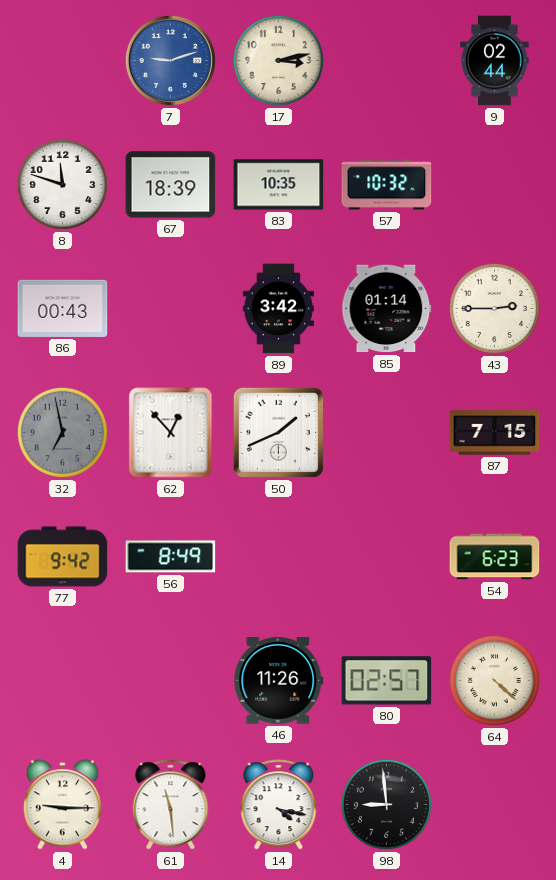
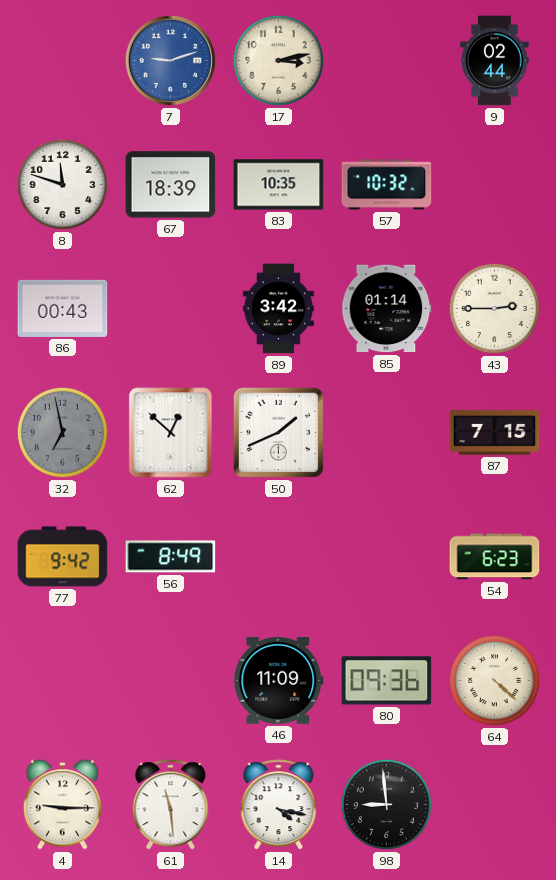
62: 12:53 -> 12:52
46: 11:26 -> 11:09
80: 02:57 -> 09:36
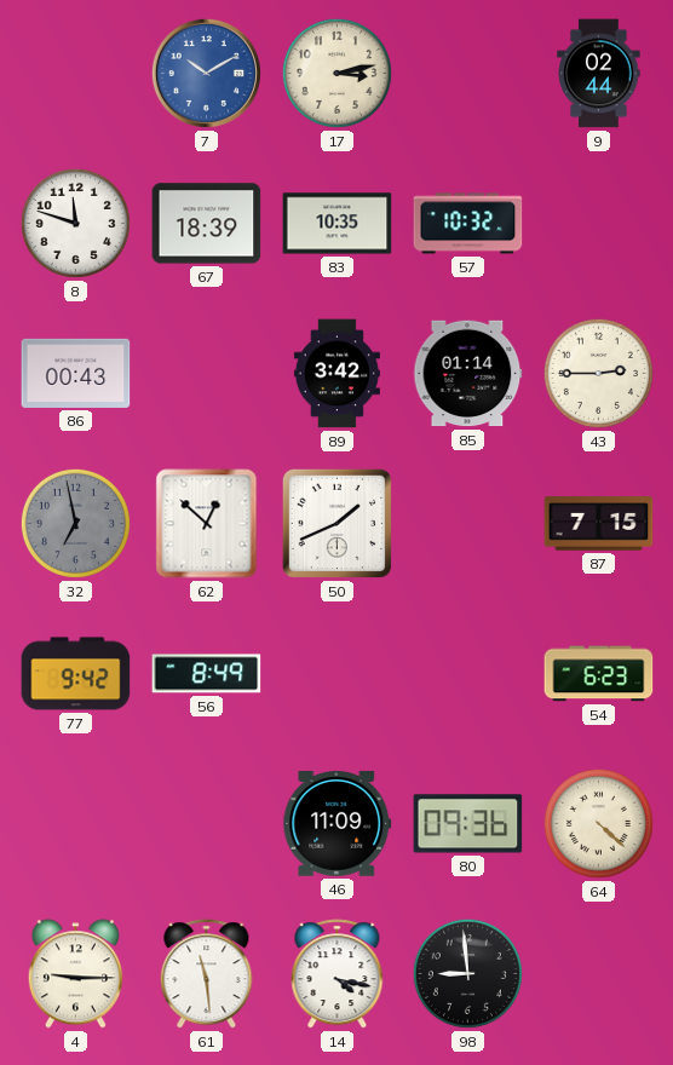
7: 9:12 -> 10:10
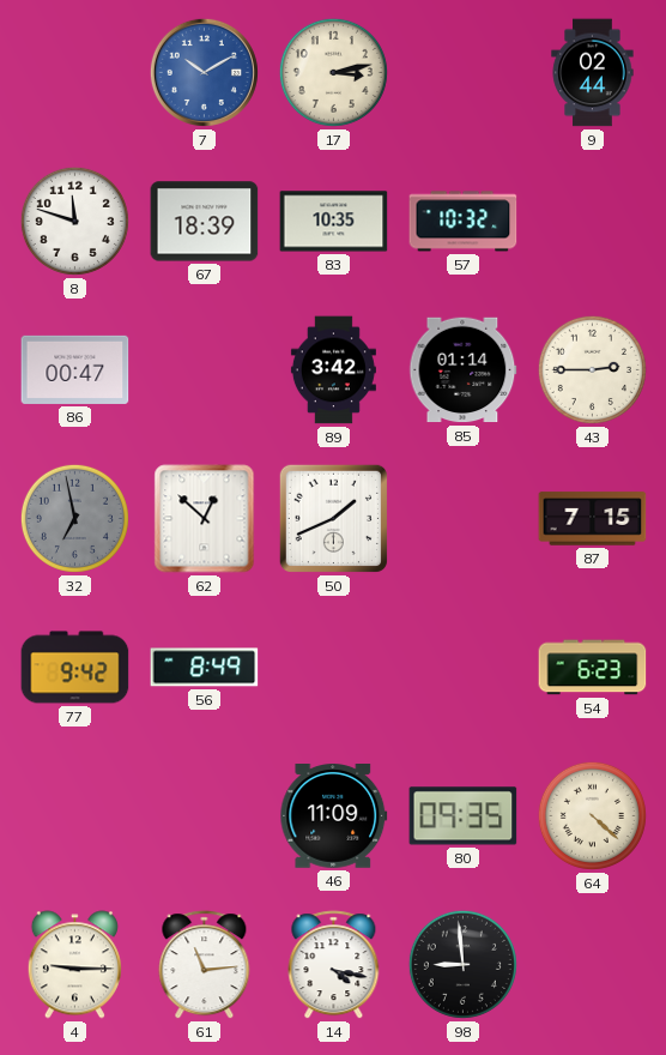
86: 00:43 -> 00:47
80: 09:36 -> 09:35
61: 11:29 -> 11:14
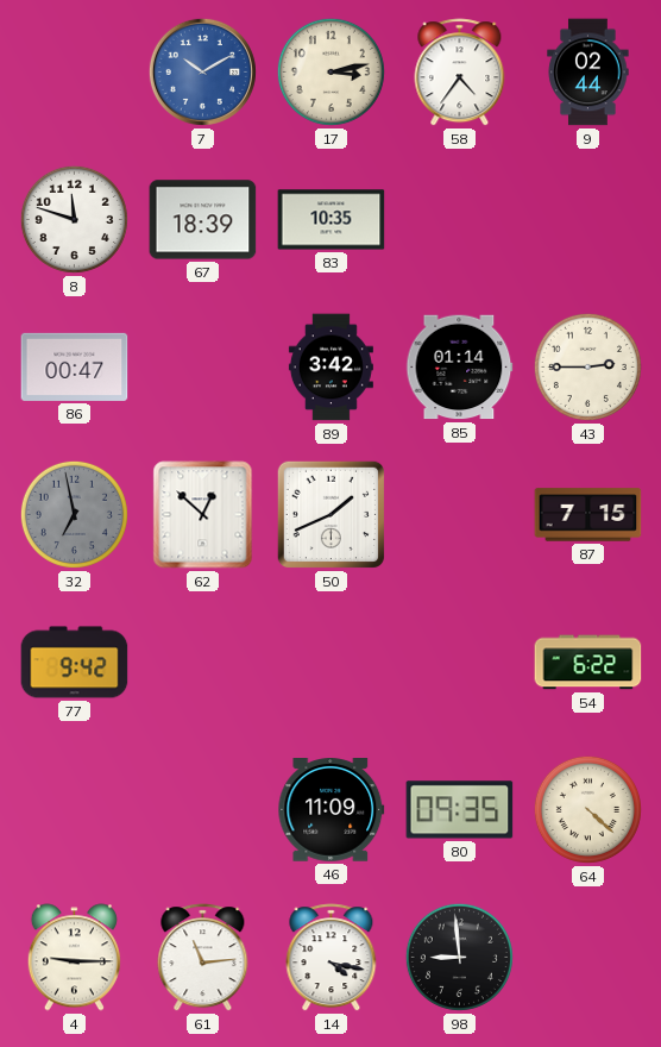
58: none -> 4:36
57: 10:32 -> none
56: 8:49 -> none
54: 6:23 -> 6:22
